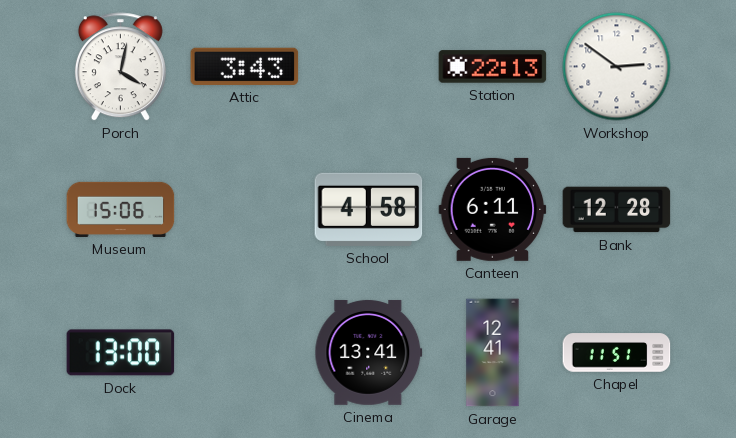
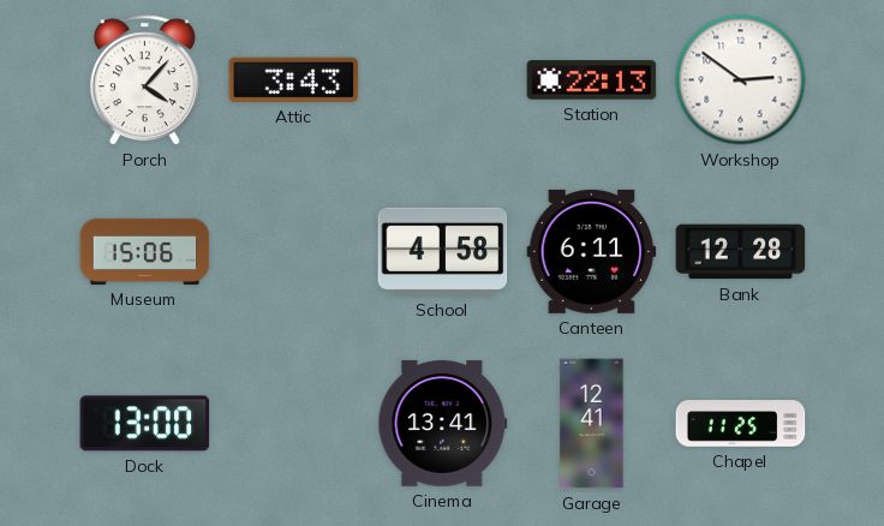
Porch: 4:02 -> 4:07
Chapel: 11:51 -> 11:25
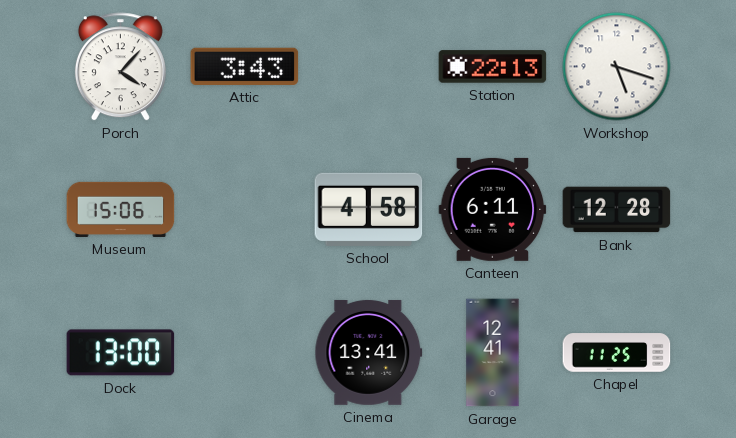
Workshop: 2:51 -> 5:18
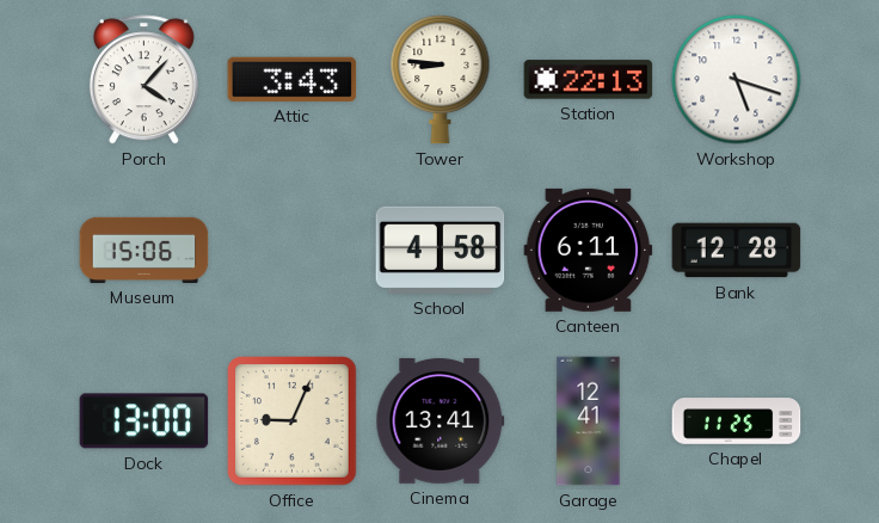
Tower: none -> 8:46
Office: none -> 9:04
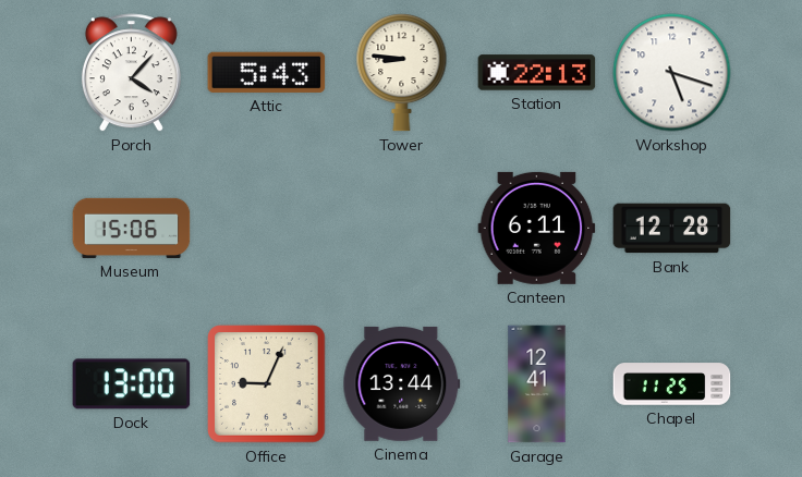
Attic: 3:43 -> 5:43
School: 4:58 -> none
Cinema: 13:41 -> 13:44
